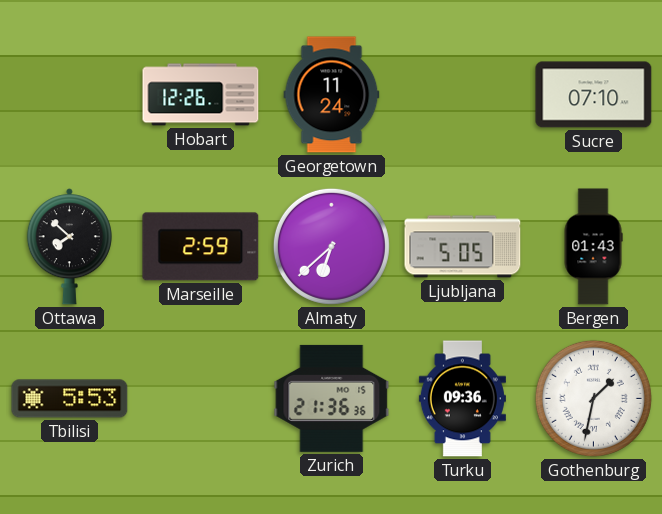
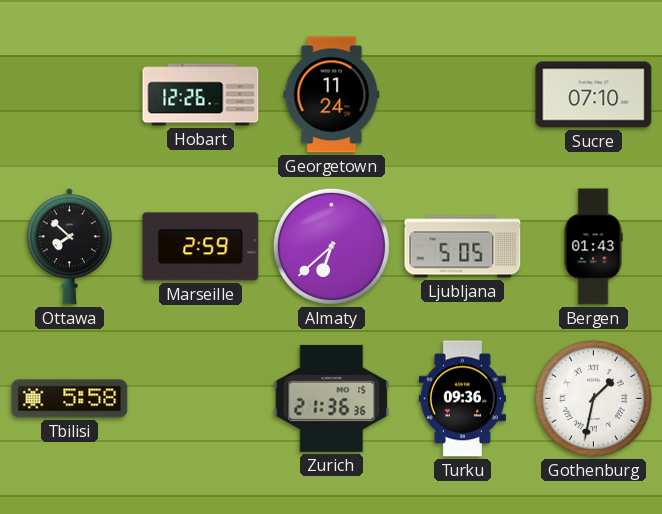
Tbilisi: 5:53 -> 5:58
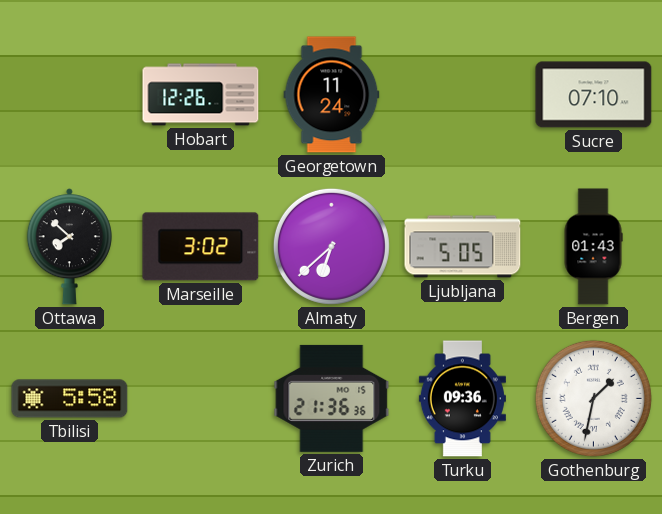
Marseille: 2:59 -> 3:02
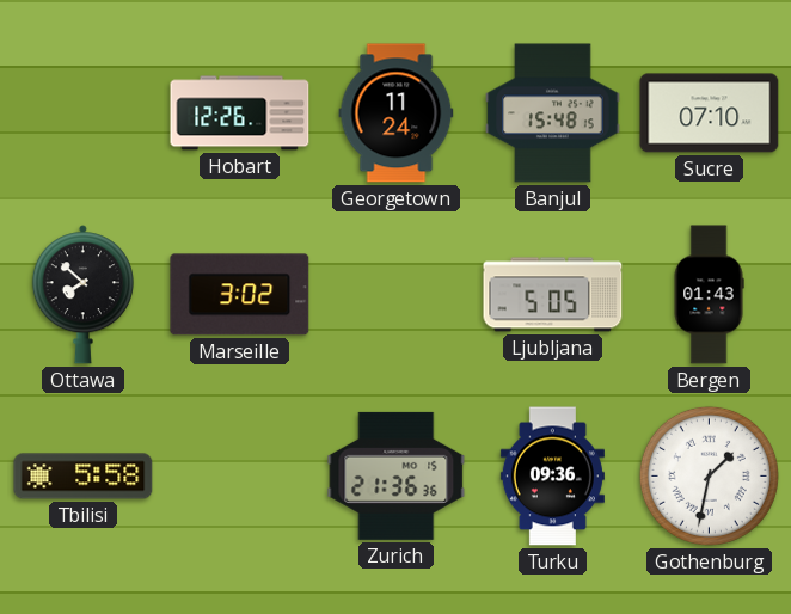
Banjul: none -> 15:48
Almaty: 6:38 -> none
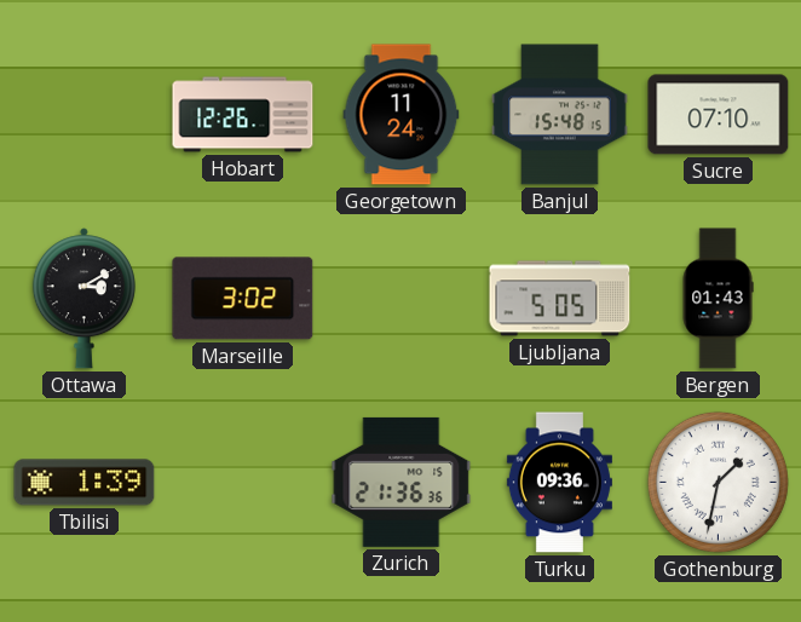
Ottawa: 7:52 -> 3:10
Tbilisi: 5:58 -> 1:39
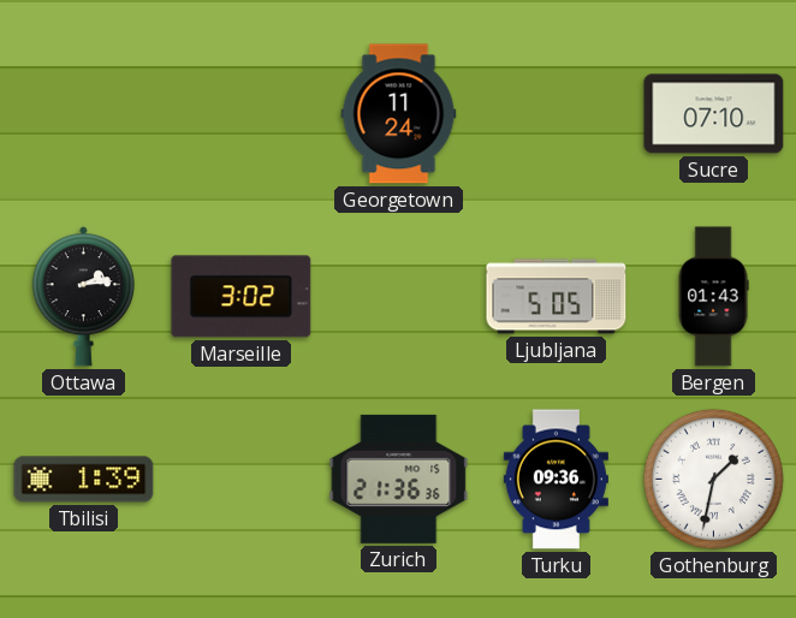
Hobart: 12:26 -> none
Banjul: 15:48 -> none
Ottawa: 3:10 -> 2:14
